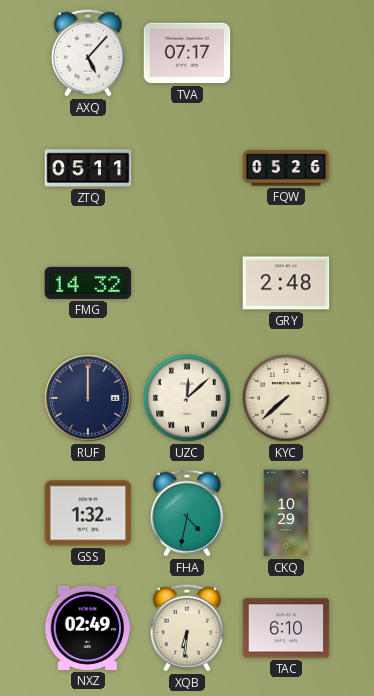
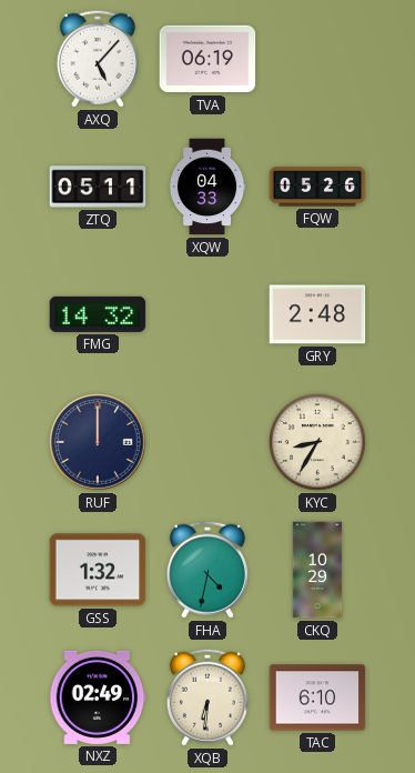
TVA: 07:17 -> 06:19
XQW: none -> 04:33
UZC: 12:08 -> none
KYC: 7:38 -> 8:35
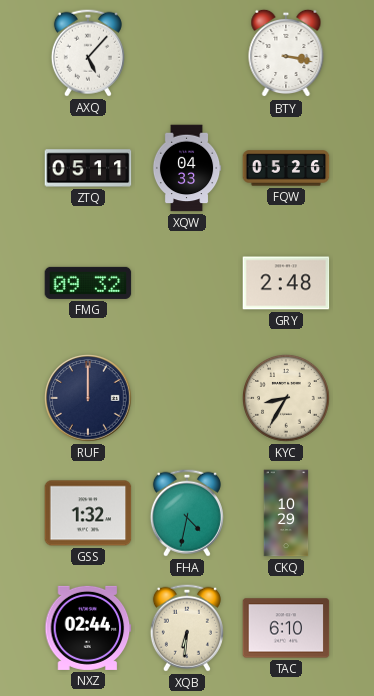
TVA: 06:19 -> none
BTY: none -> 3:17
FMG: 14:32 -> 09:32
NXZ: 02:49 -> 02:44
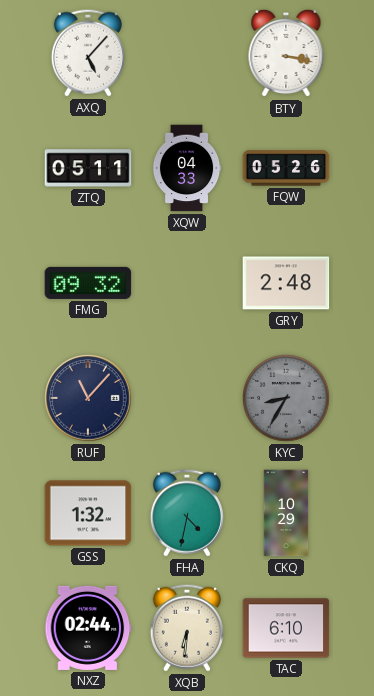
RUF: 12:00 -> 11:07
KYC dial: cream -> grey
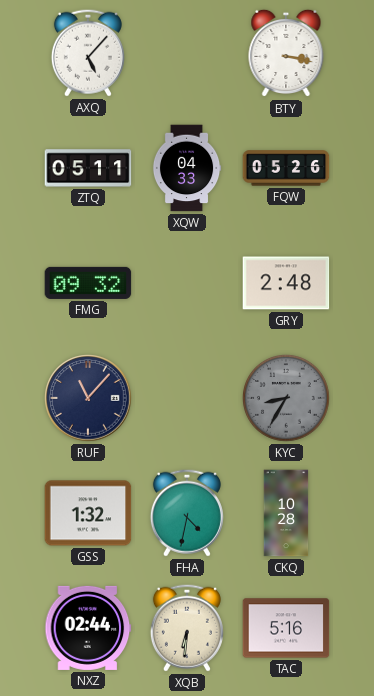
CKQ: 10:29 -> 10:28
TAC: 6:10 -> 5:16
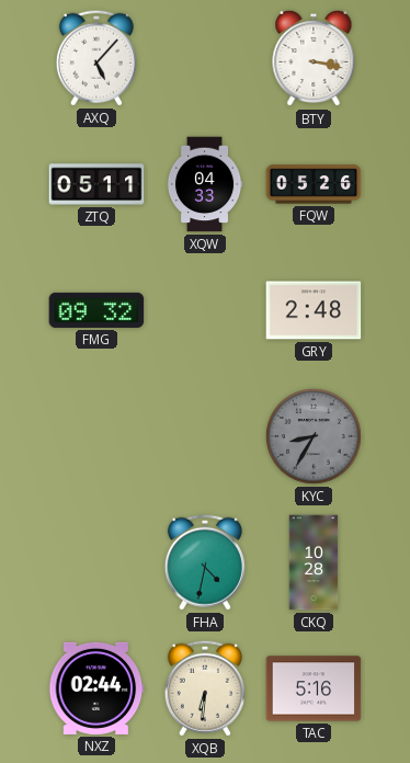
RUF: 11:07 -> none
GSS: 1:32 -> none
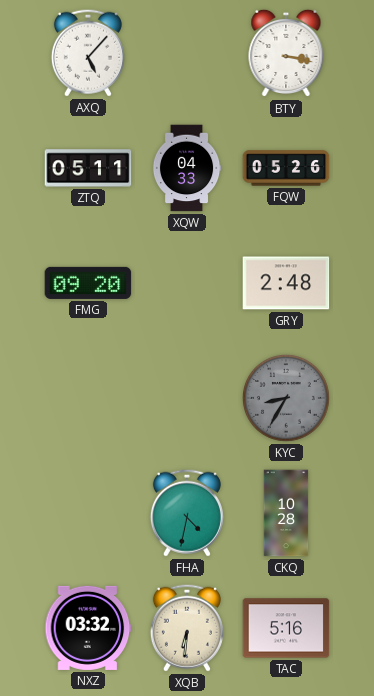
FMG: 09:32 -> 09:20
NXZ: 02:44 -> 03:32
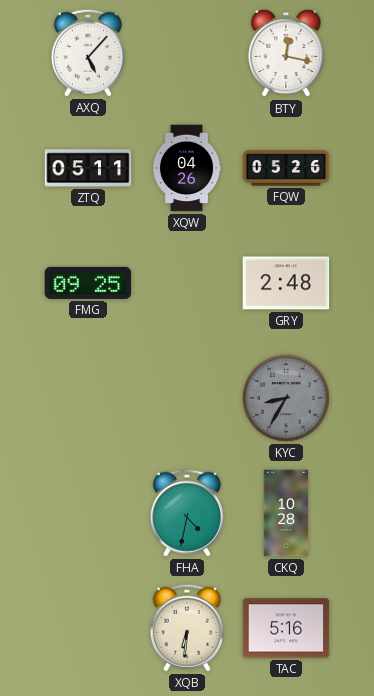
BTY: 3:17 -> 12:17
XQW: 04:33 -> 04:26
FMG: 09:20 -> 09:25
NXZ: 03:32 -> none
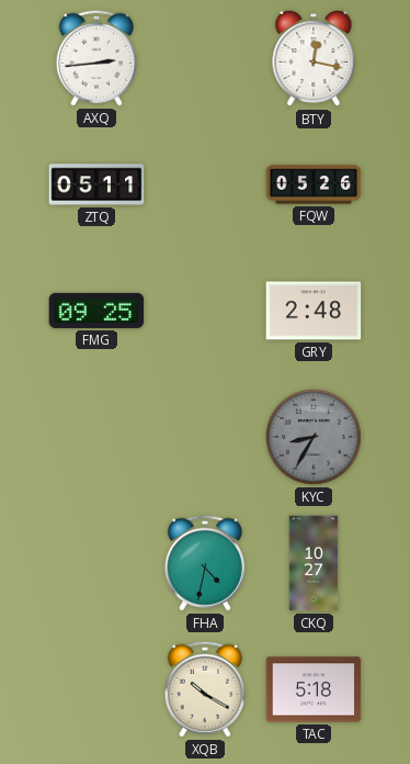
AXQ: 5:07 -> 2:44
XQW: 04:26 -> none
CKQ: 10:28 -> 10:27
XQB: 6:31 -> 10:20
TAC: 5:16 -> 5:18
